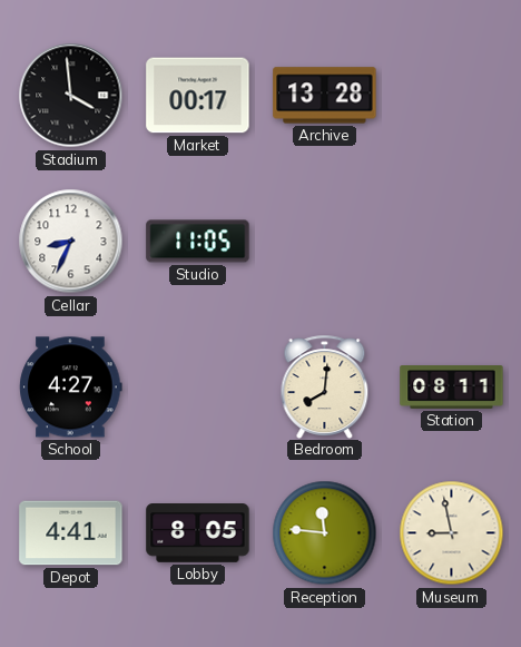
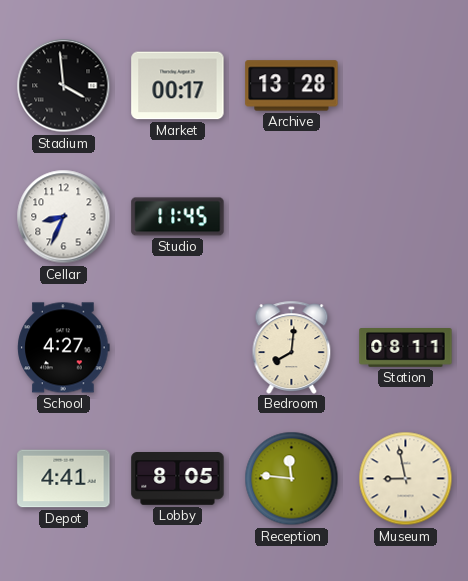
Studio: 11:05 -> 11:45
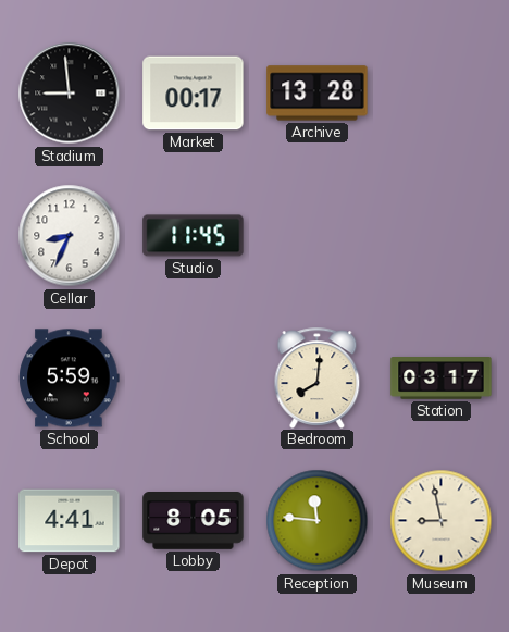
Stadium: 3:59 -> 8:59
School: 4:27 -> 5:59
Station: 08:11 -> 03:17
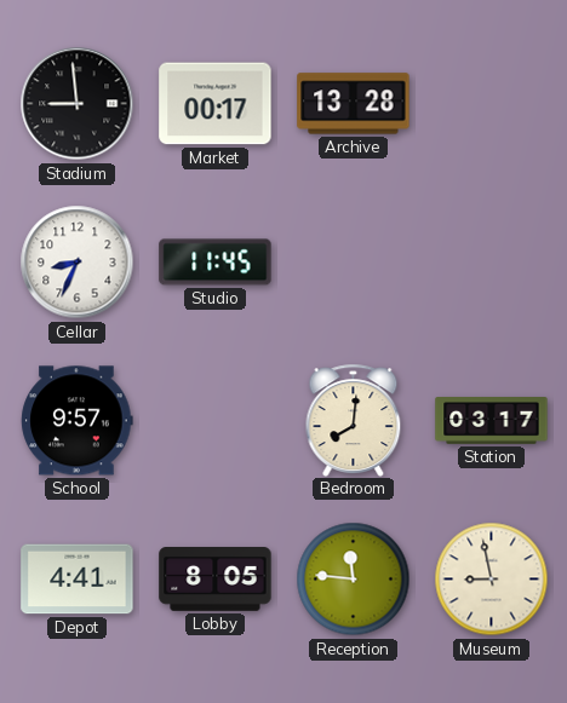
School: 5:59 -> 9:57
